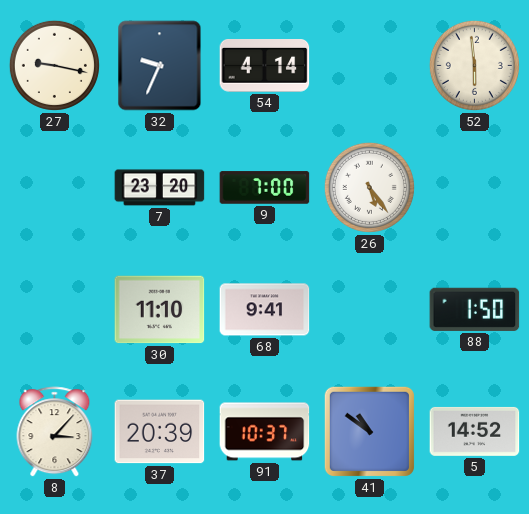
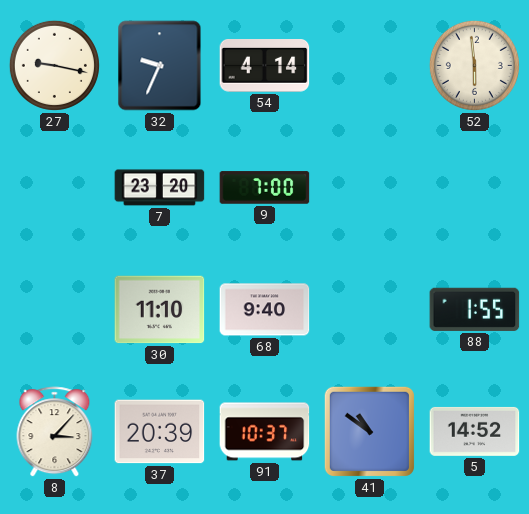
26: 5:24 -> none
68: 9:41 -> 9:40
88: 1:50 -> 1:55
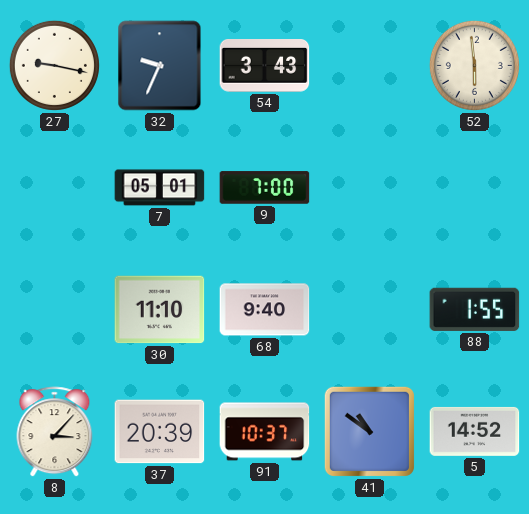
54: 4:14 -> 3:43
7: 23:20 -> 05:01
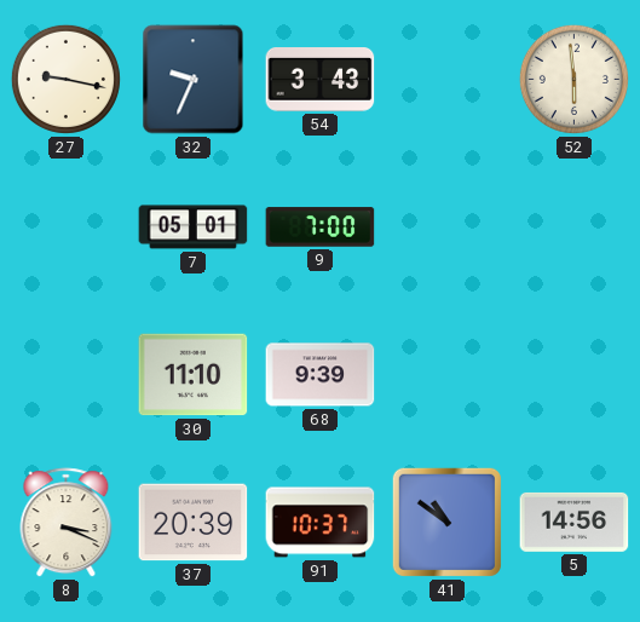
68: 9:40 -> 9:39
88: 1:55 -> none
8: 3:07 -> 3:19
5: 14:52 -> 14:56
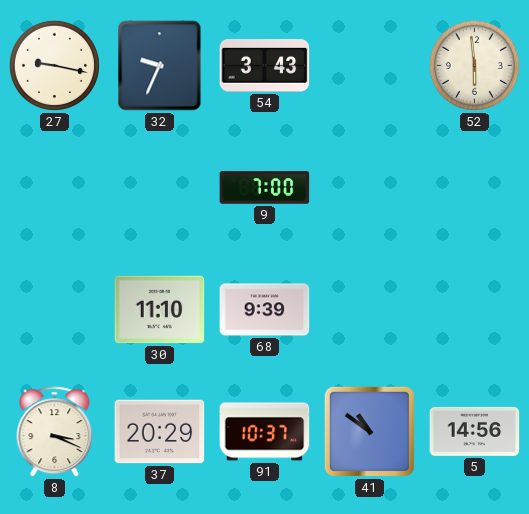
7: 05:01 -> none
37: 20:39 -> 20:29
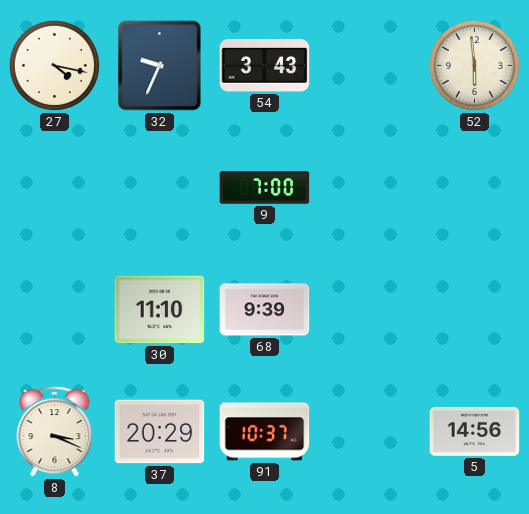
27: 9:17 -> 4:17
41: 10:51 -> none
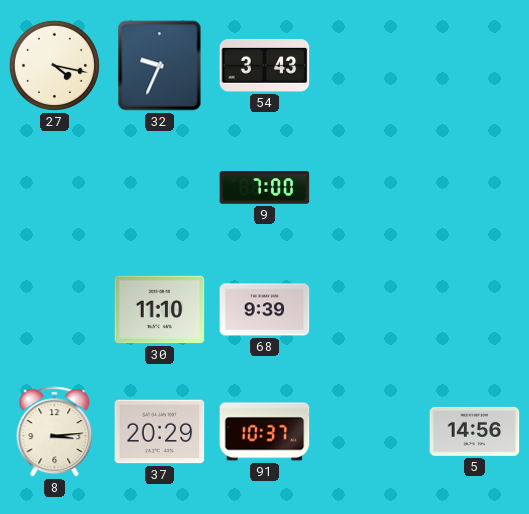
52: 5:59 -> none
8: 3:19 -> 3:14
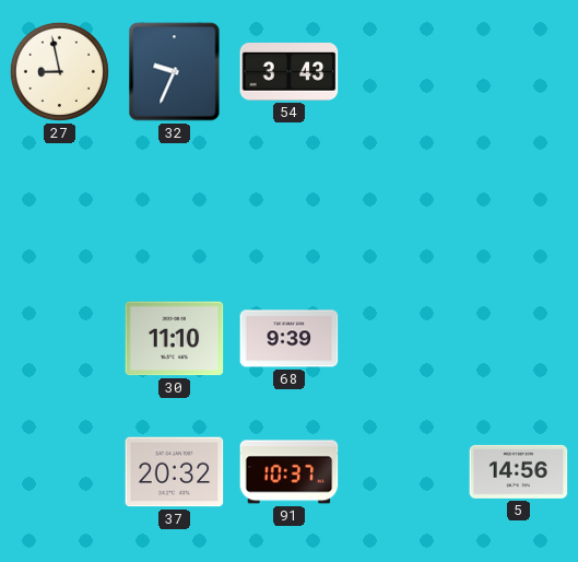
27: 4:17 -> 8:58
9: 7:00 -> none
8: 3:14 -> none
37: 20:29 -> 20:32
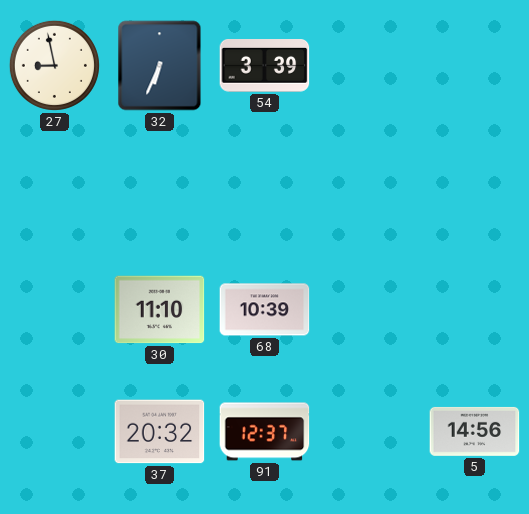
32: 9:34 -> 6:34
54: 3:43 -> 3:39
68: 9:39 -> 10:39
91: 10:37 -> 12:37
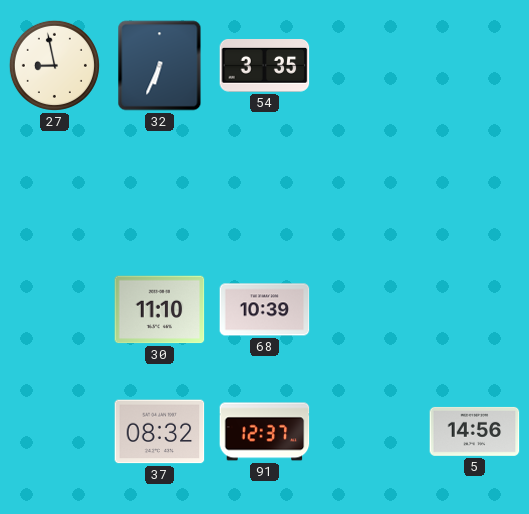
54: 3:39 -> 3:35
37: 20:32 -> 08:32
